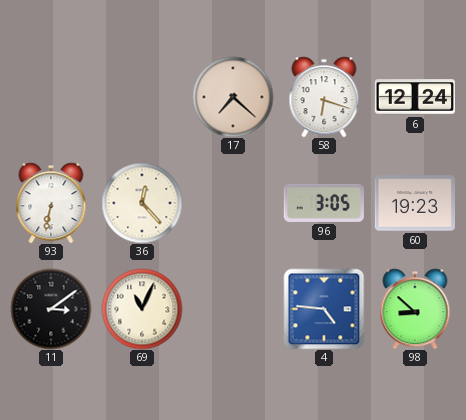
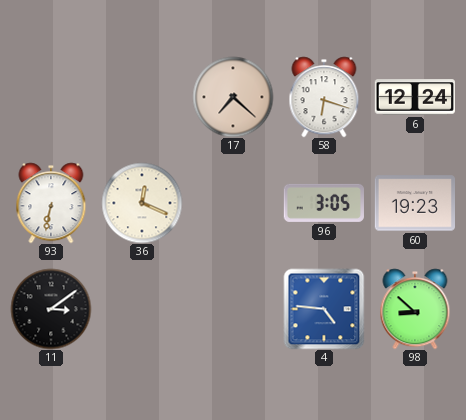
36: 12:23 -> 12:19
69: 11:04 -> none
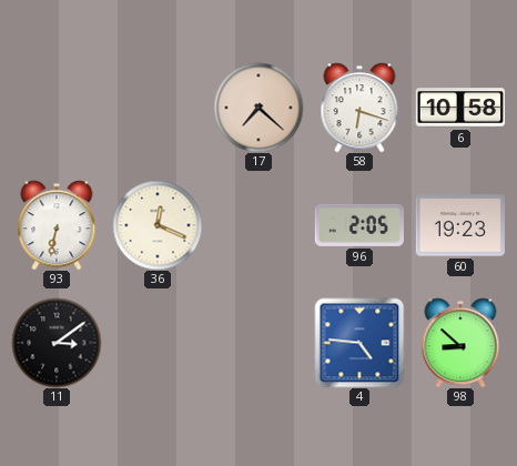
6: 12:24 -> 10:58
96: 3:05 -> 2:05
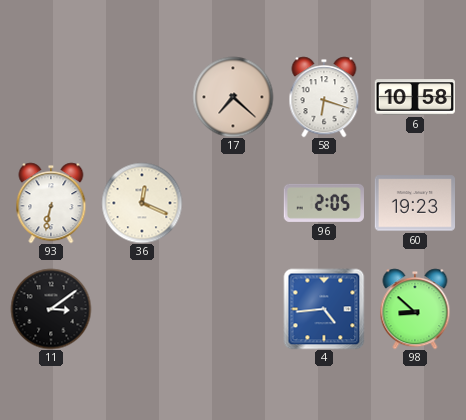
4: 4:46 -> 4:44
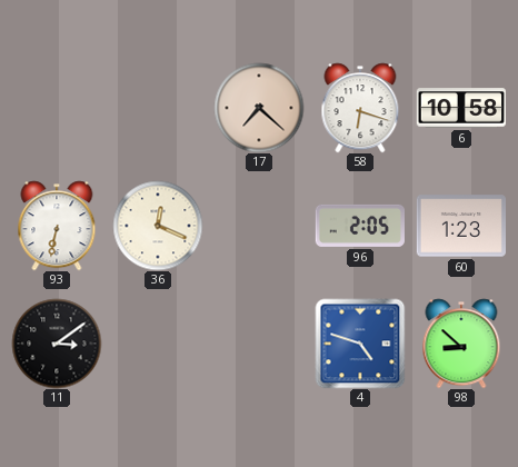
60: 19:23 -> 1:23
4: 4:44 -> 4:48
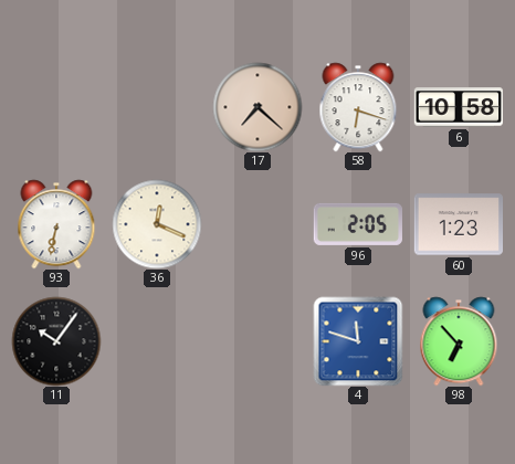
11: 3:09 -> 10:06
4: 4:48 -> 11:48
98: 8:52 -> 6:53
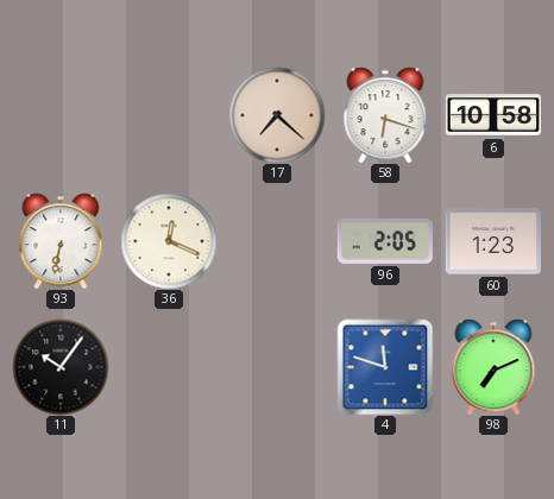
98: 6:53 -> 7:11
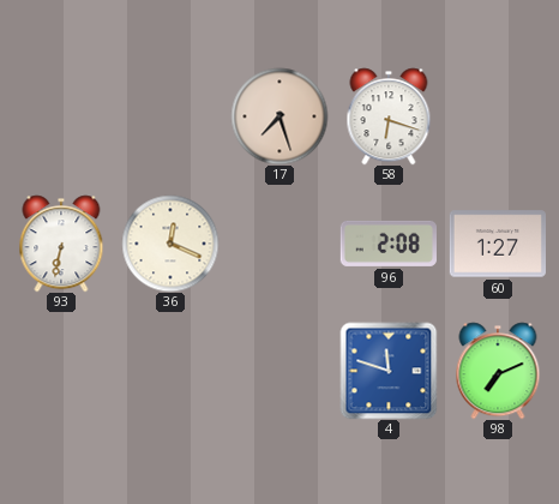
17: 7:22 -> 7:27
6: 10:58 -> none
96: 2:05 -> 2:08
60: 1:23 -> 1:27
11: 10:06 -> none
